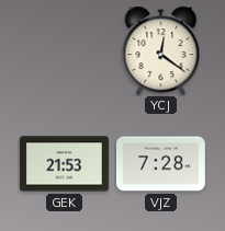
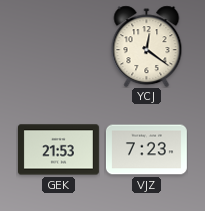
VJZ: 7:28 -> 7:23
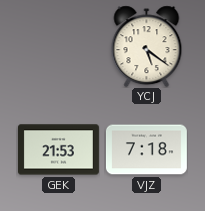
YCJ: 12:21 -> 5:21
VJZ: 7:23 -> 7:18
